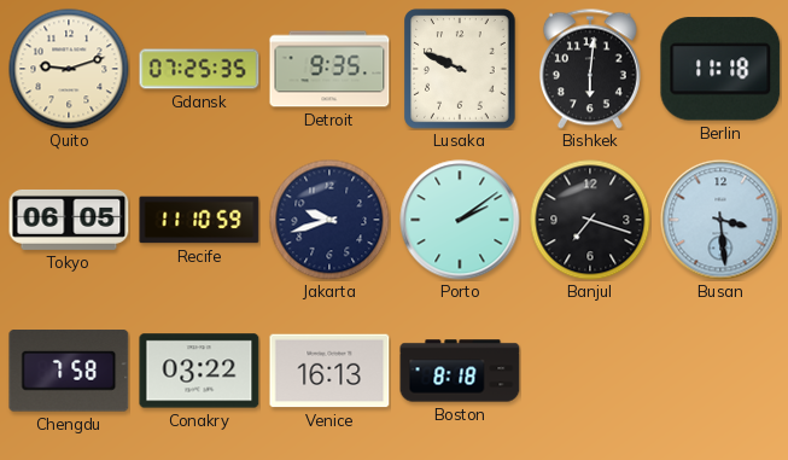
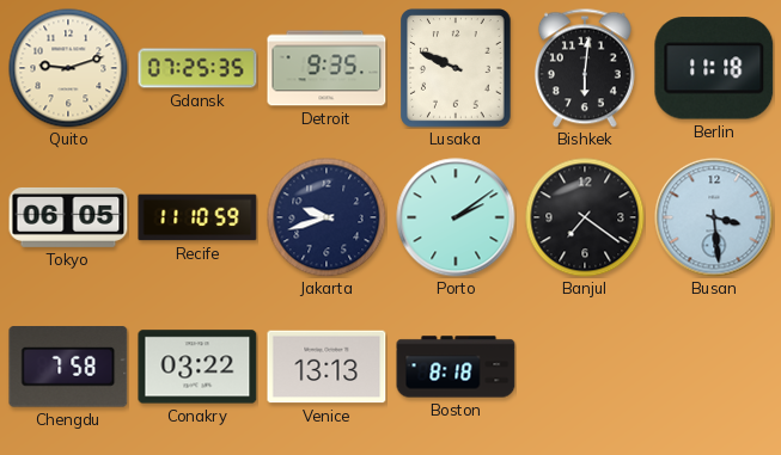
Banjul: 7:18 -> 7:21
Venice: 16:13 -> 13:13
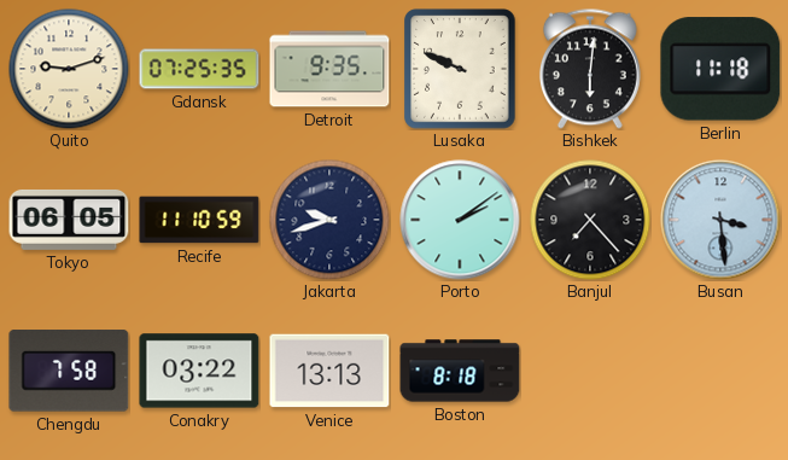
Banjul: 7:21 -> 7:23
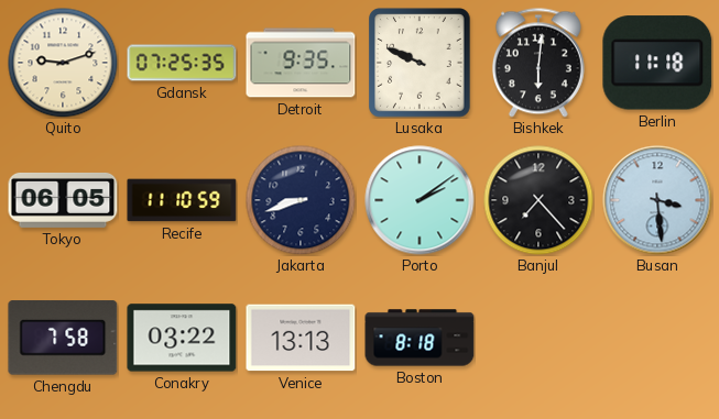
Jakarta: 9:42 -> 8:42
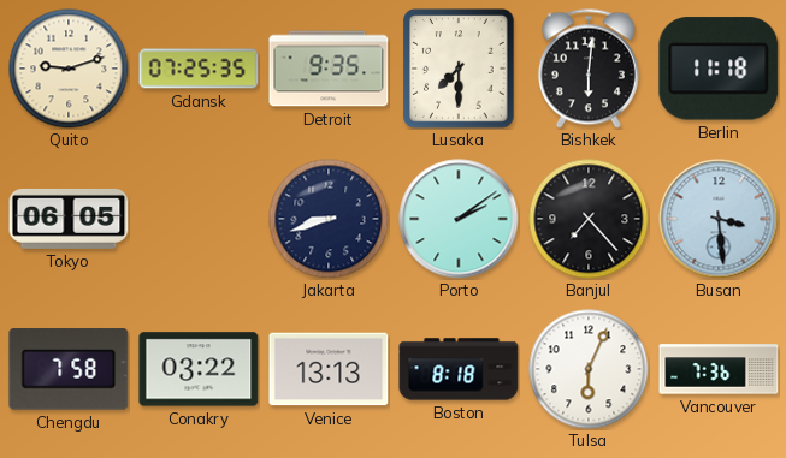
Lusaka: 9:49 -> 7:30
Recife: 11:10 -> none
Tulsa: none -> 6:04
Vancouver: none -> 7:36
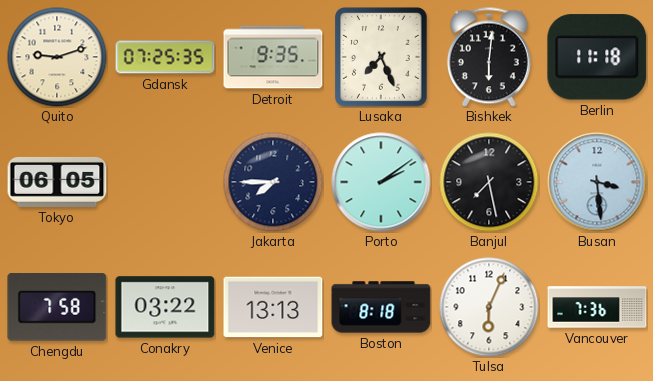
Lusaka: 7:30 -> 7:26
Jakarta: 8:42 -> 7:45
Banjul: 7:23 -> 7:28
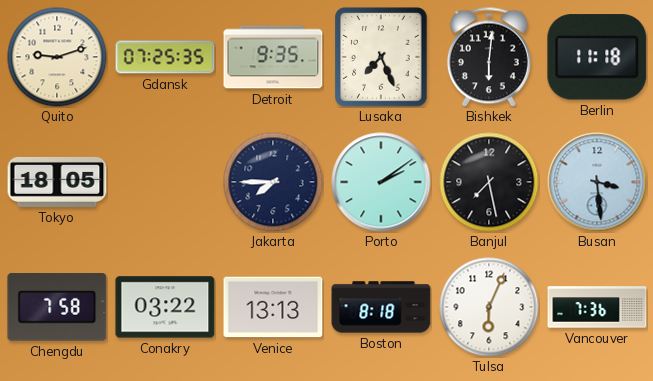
Tokyo: 06:05 -> 18:05
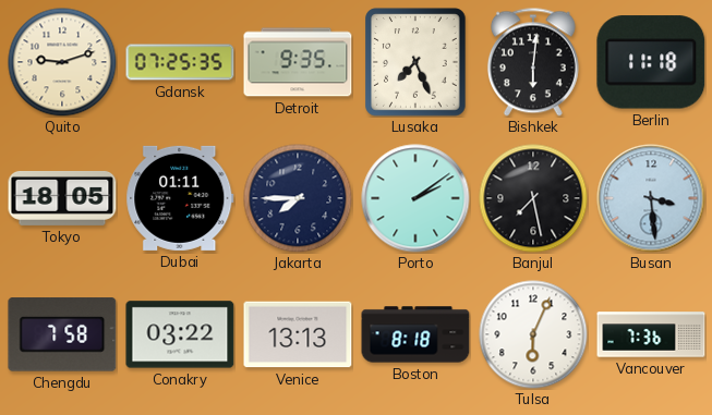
Dubai: none -> 01:11
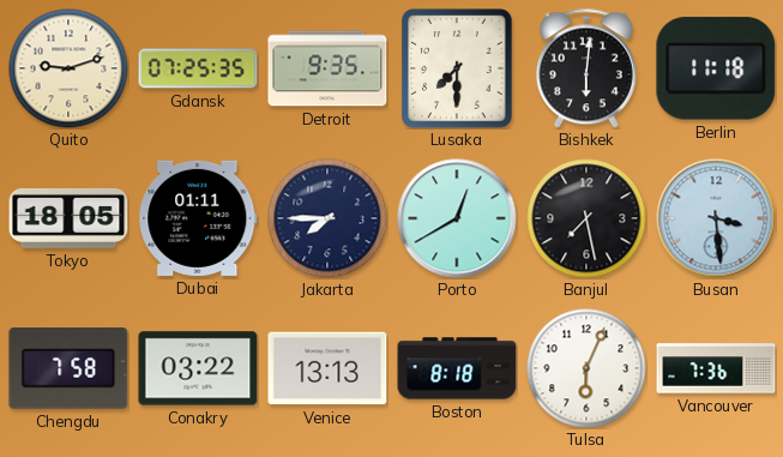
Lusaka: 7:26 -> 7:30
Porto: 2:09 -> 12:40
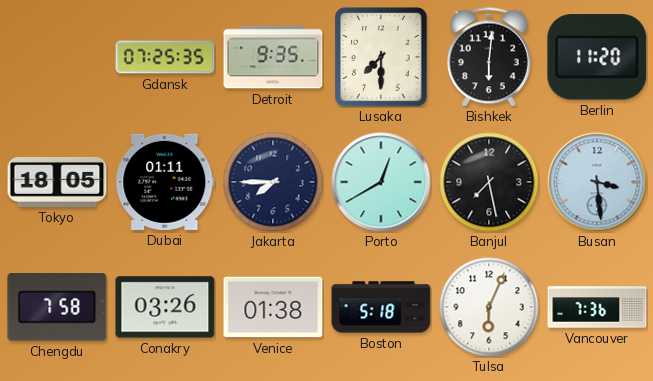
Quito: 9:12 -> none
Berlin: 11:18 -> 11:20
Conakry: 03:22 -> 03:26
Venice: 13:13 -> 01:38
Boston: 8:18 -> 5:18
